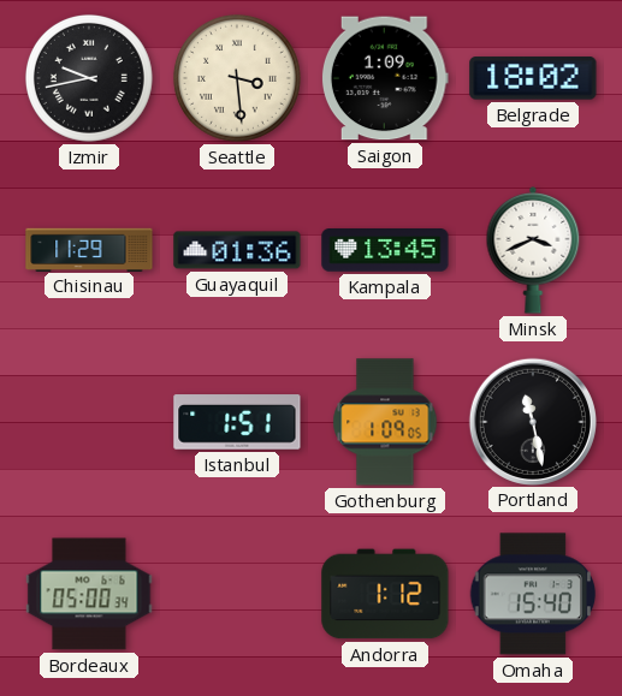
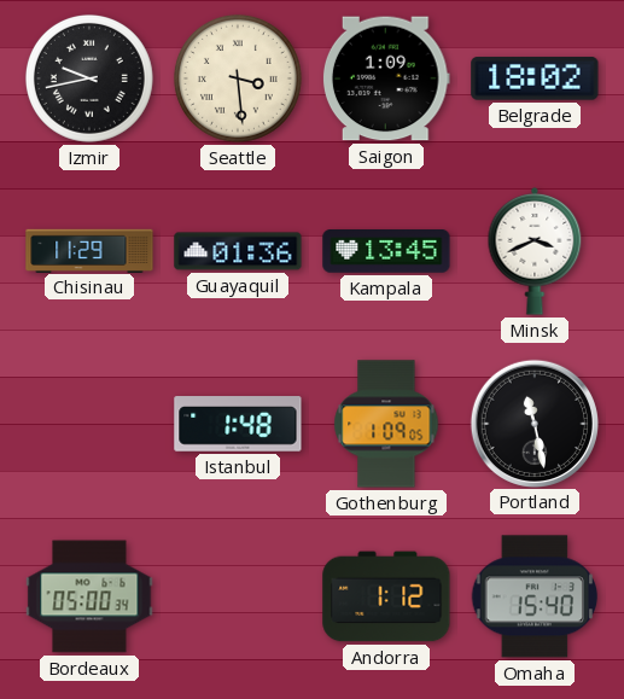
Istanbul: 1:51 -> 1:48
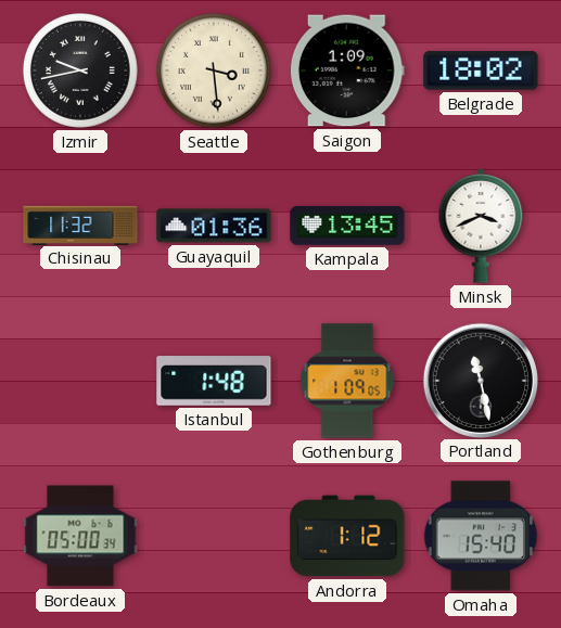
Chisinau: 11:29 -> 11:32
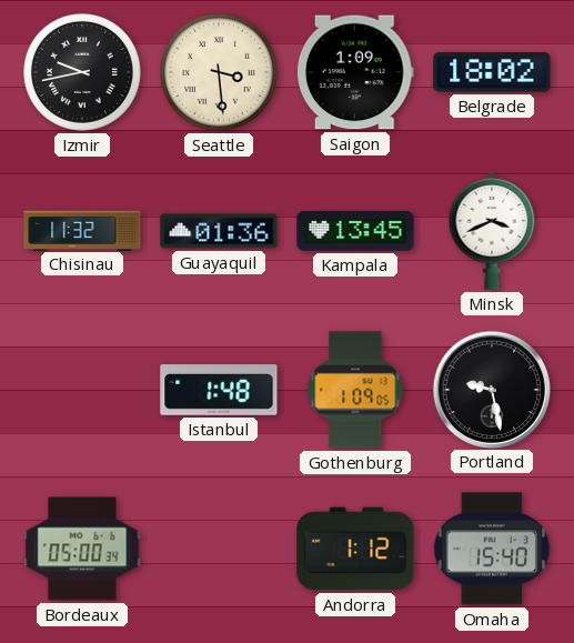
Portland: 11:28 -> 9:28
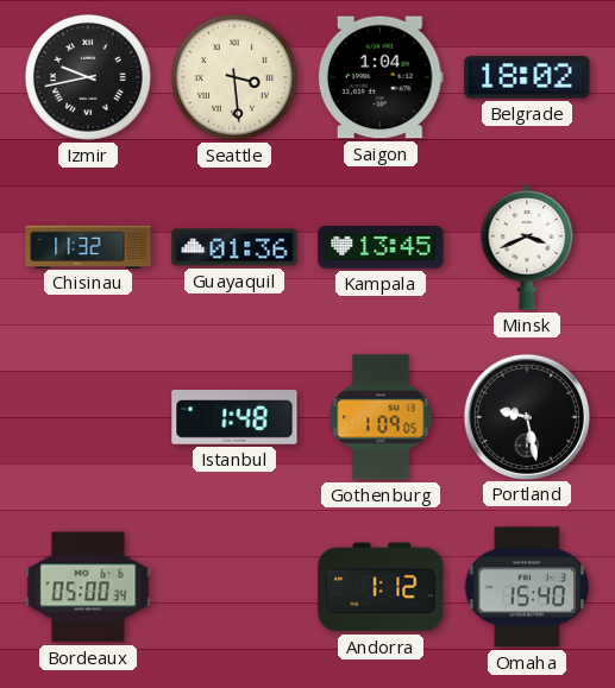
Saigon: 1:09 -> 1:04
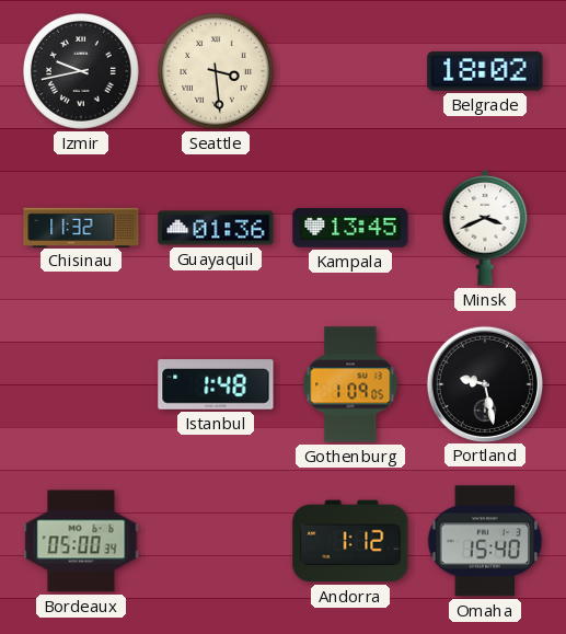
Saigon: 1:04 -> none
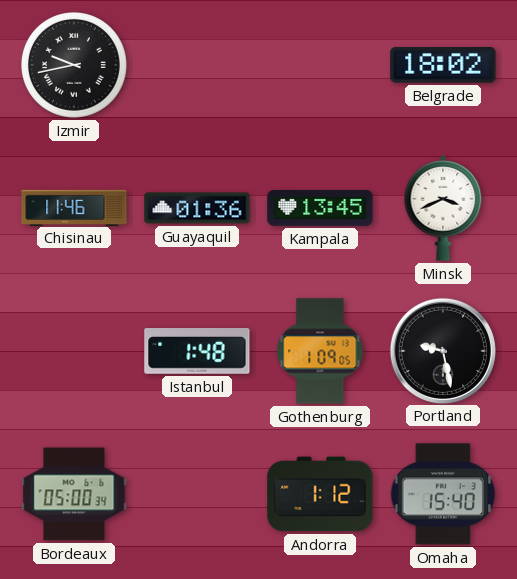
Seattle: 3:29 -> none
Chisinau: 11:32 -> 11:46
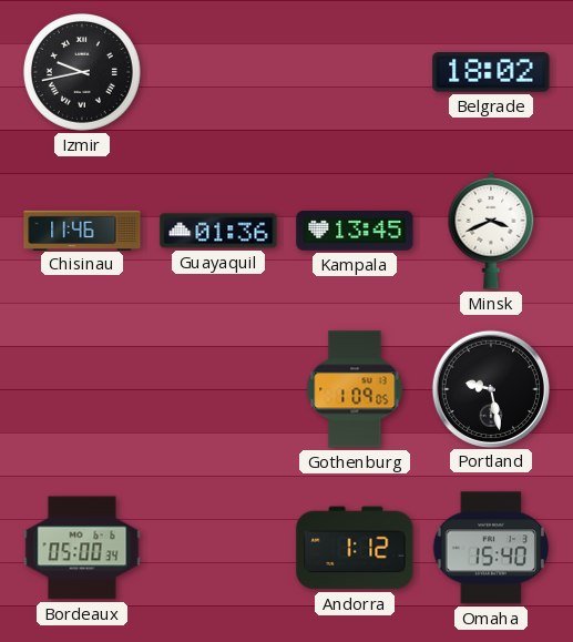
Istanbul: 1:48 -> none
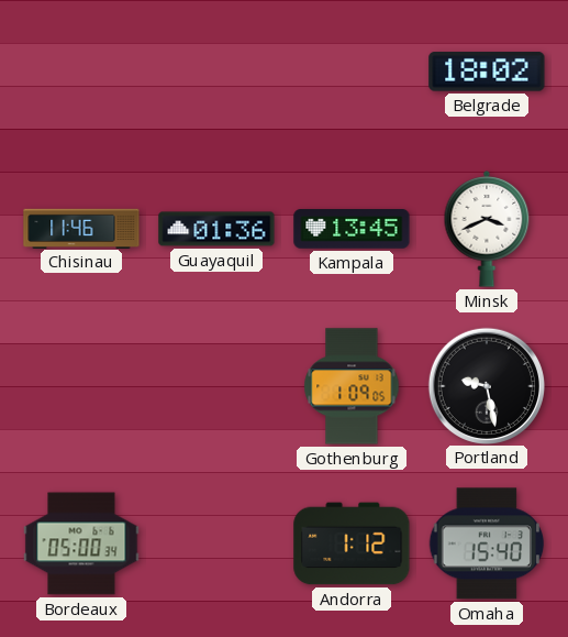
Izmir: 9:43 -> none
